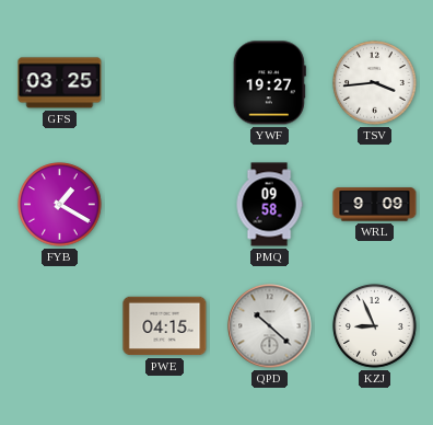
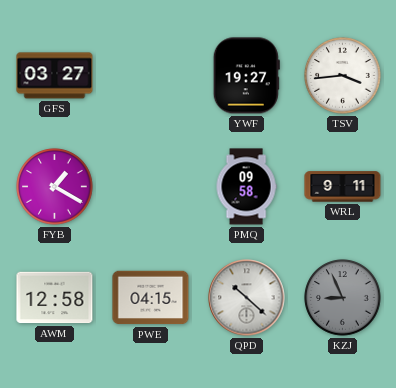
GFS: 03:25 -> 03:27
WRL: 9:09 -> 9:11
AWM: none -> 12:58
KZJ dial: white -> grey
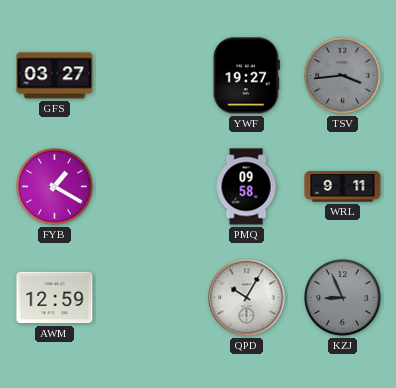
TSV dial: white -> grey
AWM: 12:58 -> 12:59
PWE: 04:15 -> none
QPD: 10:22 -> 10:05
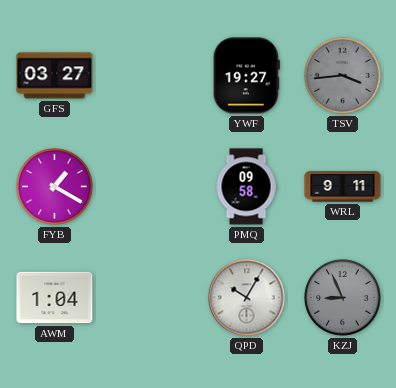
AWM: 12:59 -> 1:04
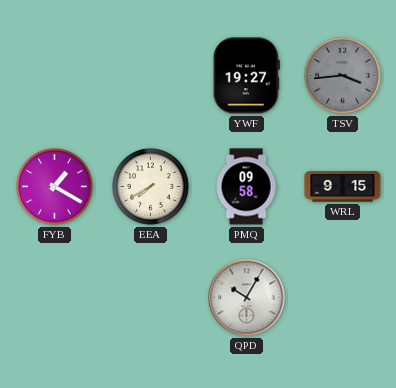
GFS: 03:27 -> none
EEA: none -> 7:40
WRL: 9:11 -> 9:15
AWM: 1:04 -> none
KZJ: 8:56 -> none
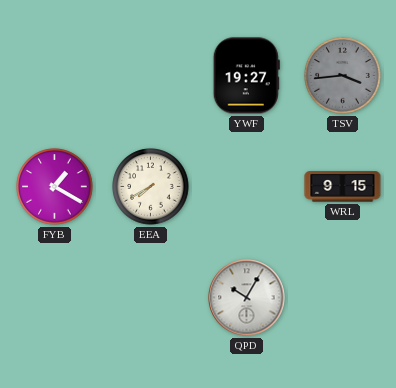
PMQ: 09:58 -> none
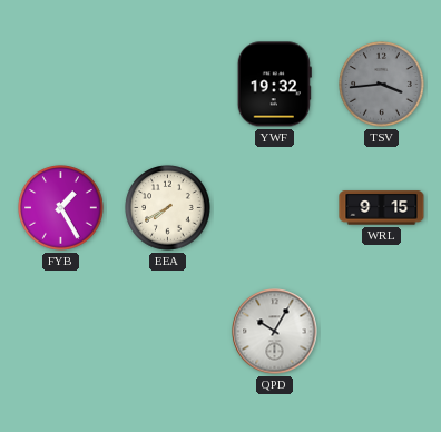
YWF: 19:27 -> 19:32
FYB: 1:20 -> 1:25
